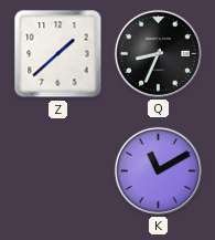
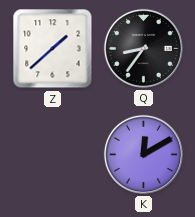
Q: 8:34 -> 8:36
K: 11:10 -> 12:10
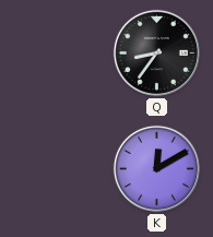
Z: 1:38 -> none
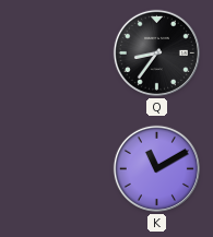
K: 12:10 -> 11:10
